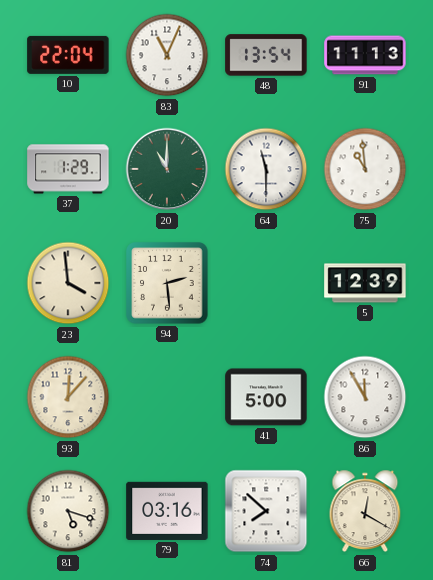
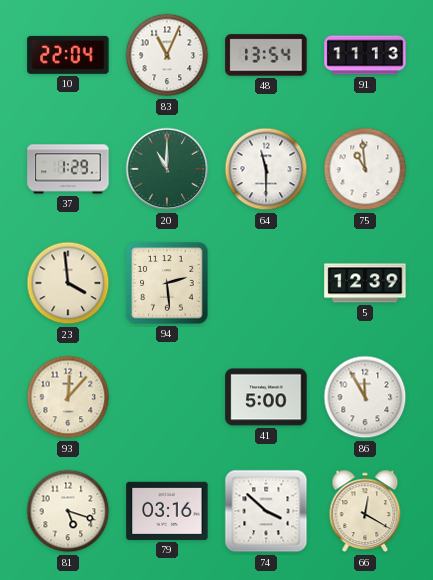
74: 7:52 -> 3:52
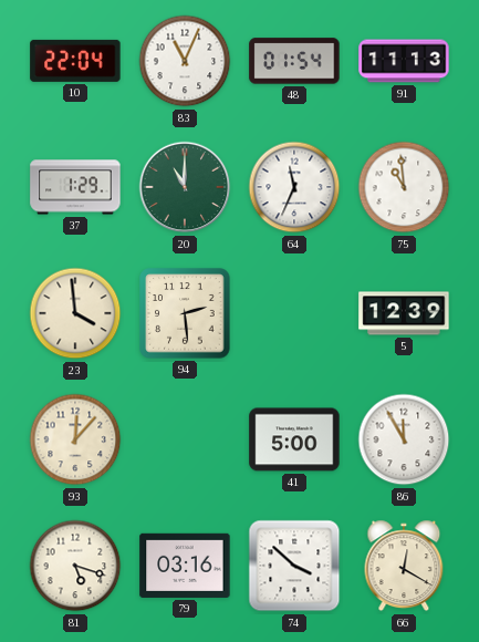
48: 13:54 -> 01:54
64: 11:30 -> 11:34
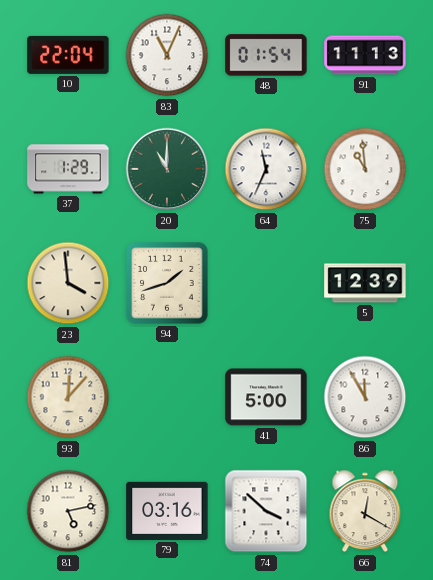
94: 2:29 -> 1:42
81: 5:18 -> 5:13
